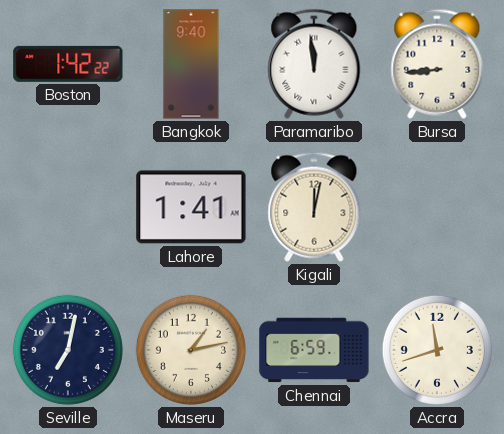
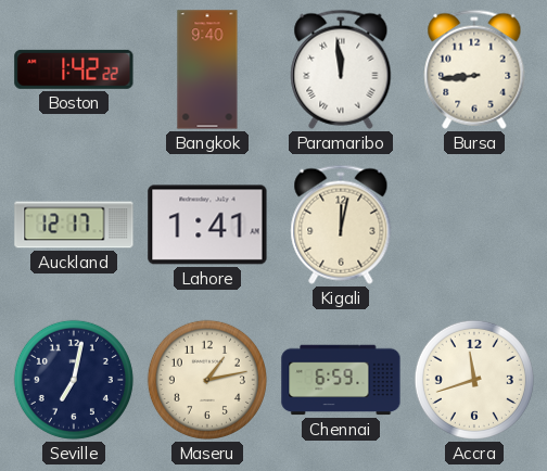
Auckland: none -> 12:17
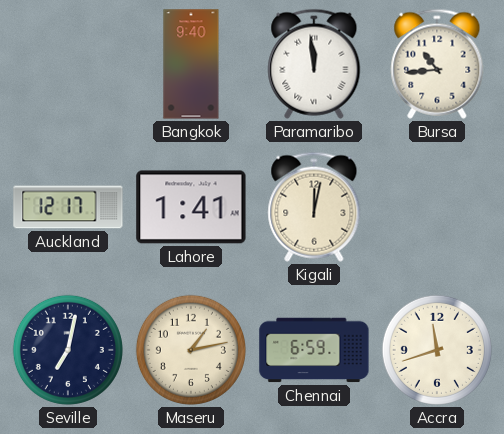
Boston: 1:42 -> none
Bursa: 8:44 -> 10:44
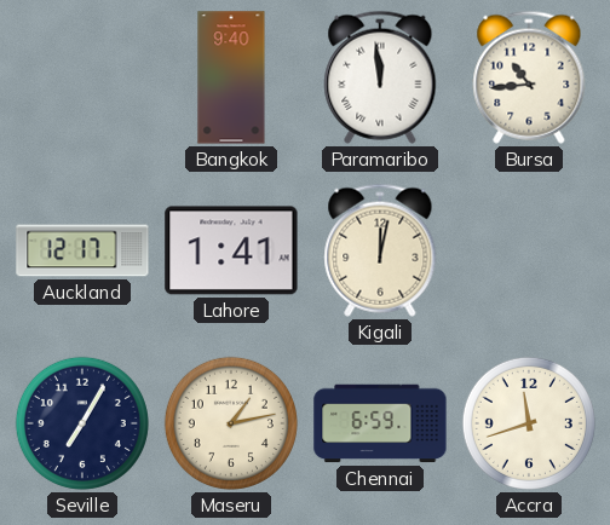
Seville: 7:02 -> 7:05
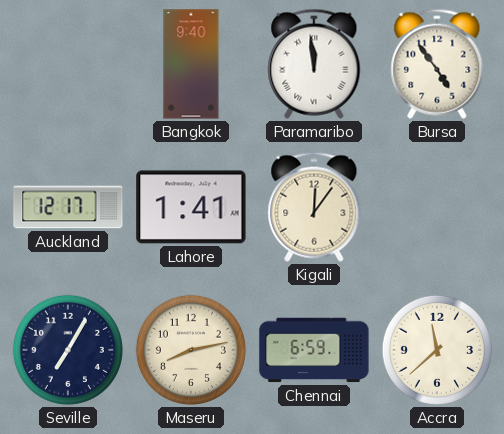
Bursa: 10:44 -> 4:54
Kigali: 12:02 -> 12:06
Maseru: 1:13 -> 8:13
Accra: 11:42 -> 11:38
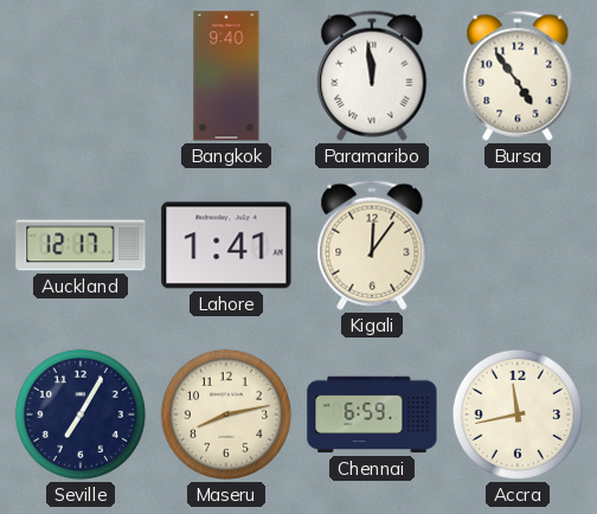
Accra: 11:38 -> 11:43
